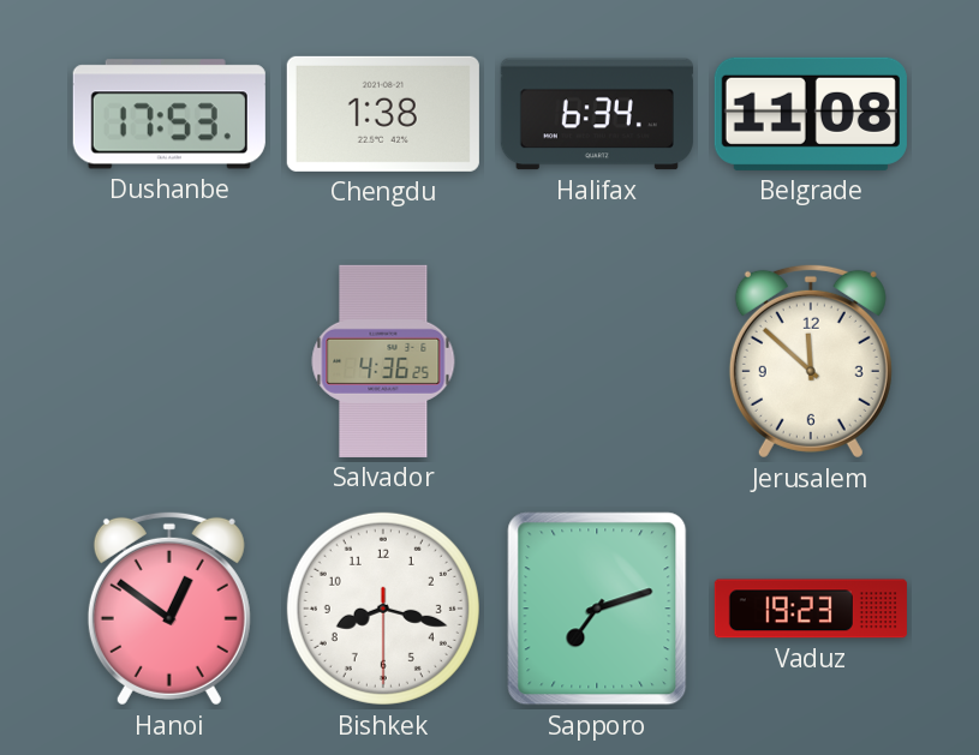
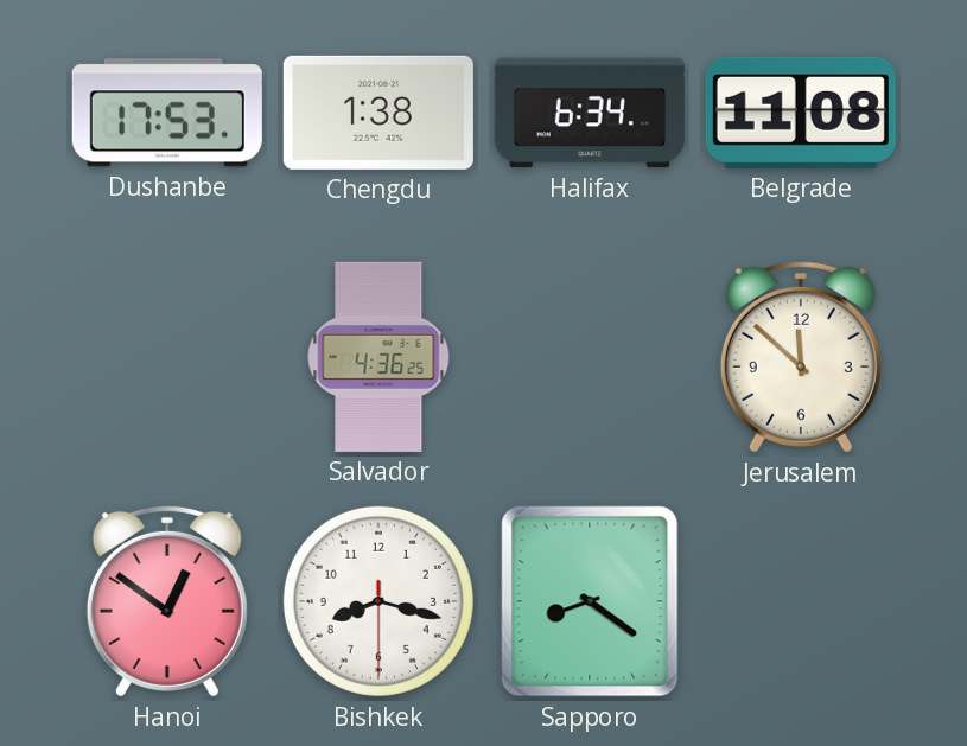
Sapporo: 7:12 -> 8:21
Vaduz: 19:23 -> none
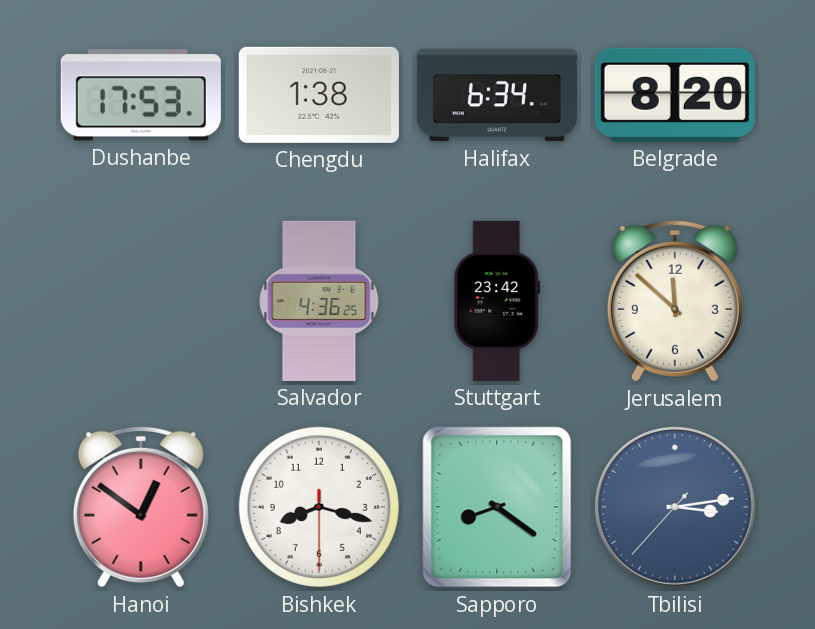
Belgrade: 11:08 -> 8:20
Stuttgart: none -> 23:42
Tbilisi: none -> 3:13
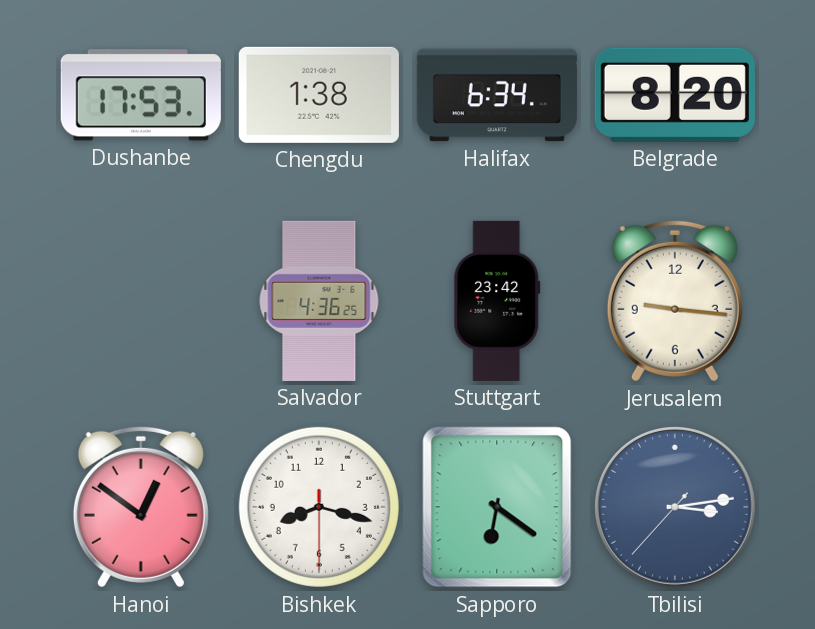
Jerusalem: 11:52 -> 9:16
Sapporo: 8:21 -> 6:21
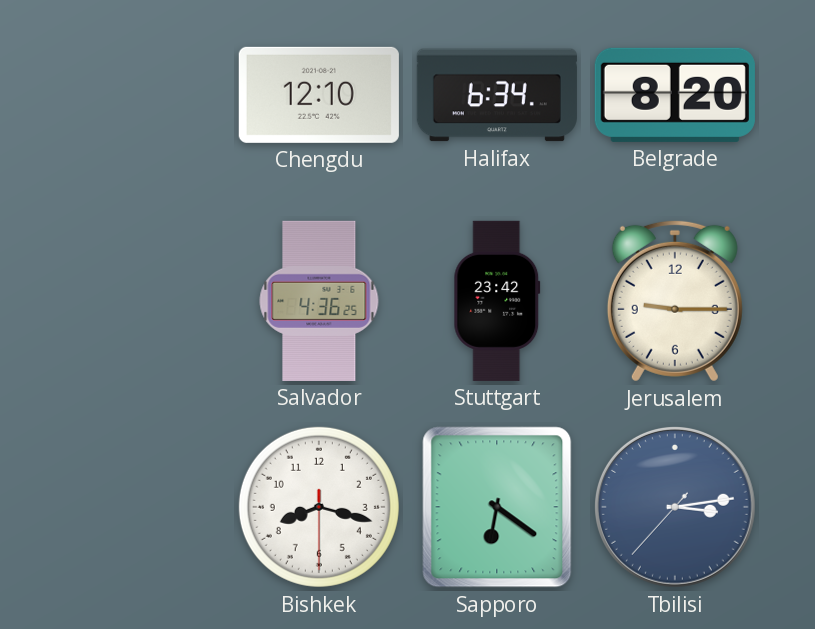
Dushanbe: 17:53 -> none
Chengdu: 1:38 -> 12:10
Jerusalem: 9:16 -> 9:15
Hanoi: 12:51 -> none
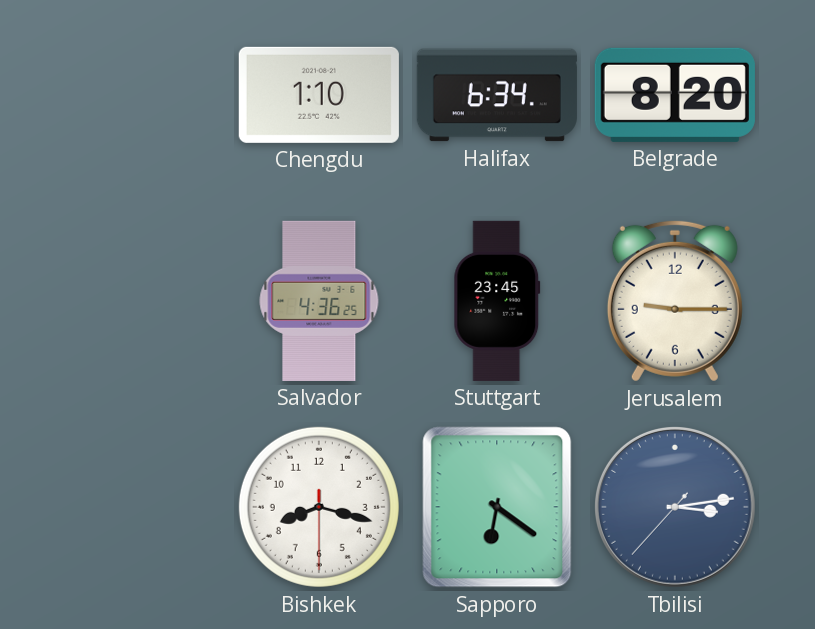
Chengdu: 12:10 -> 1:10
Stuttgart: 23:42 -> 23:45
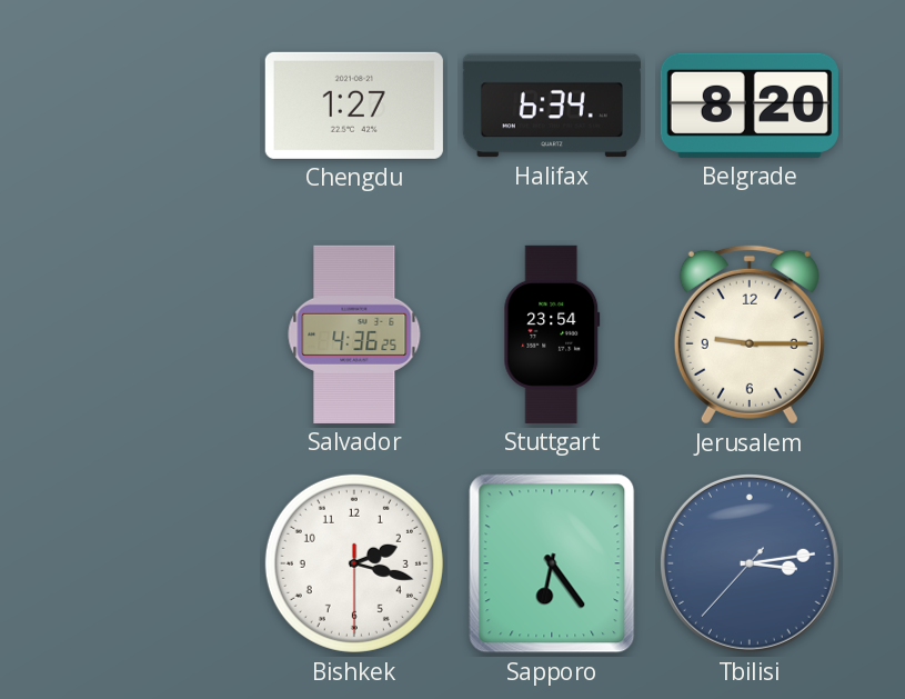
Chengdu: 1:10 -> 1:27
Stuttgart: 23:45 -> 23:54
Bishkek: 8:17 -> 2:17
Sapporo: 6:21 -> 6:24
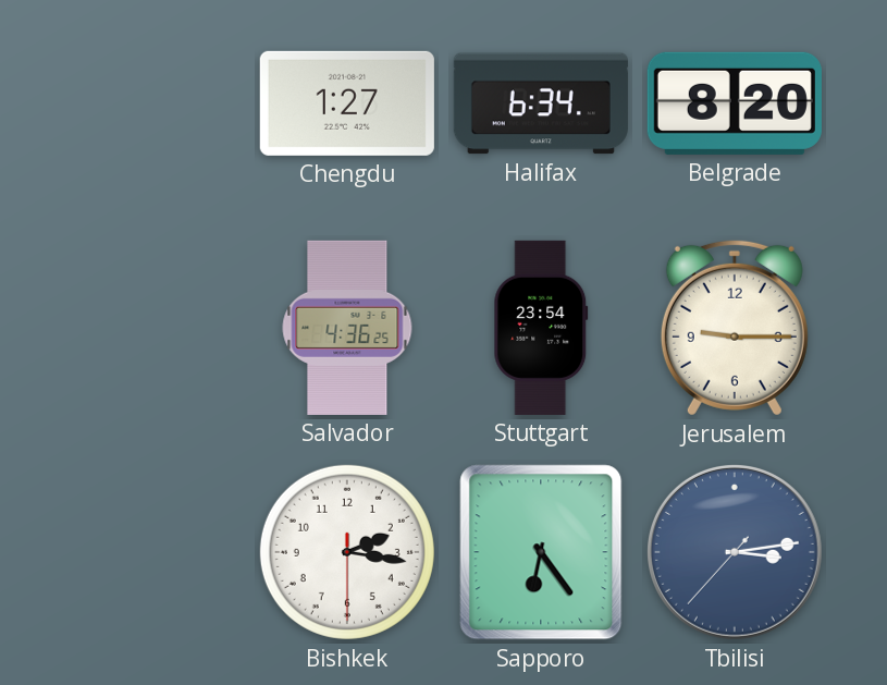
Bishkek: 2:17 -> 2:16
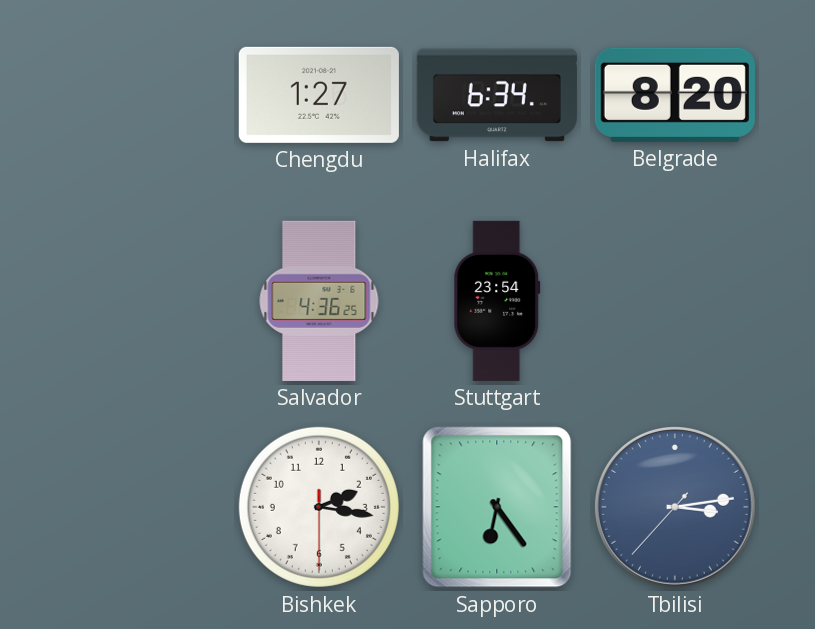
Jerusalem: 9:15 -> none
